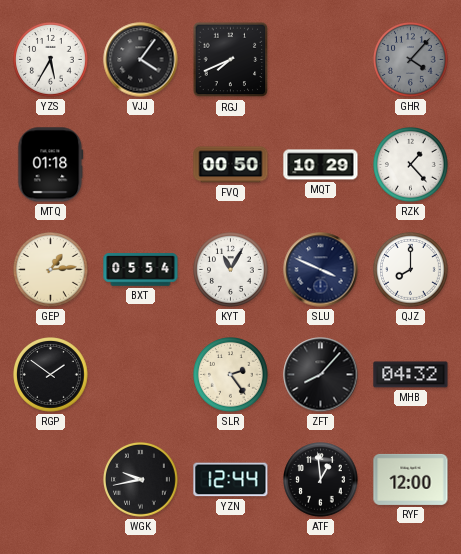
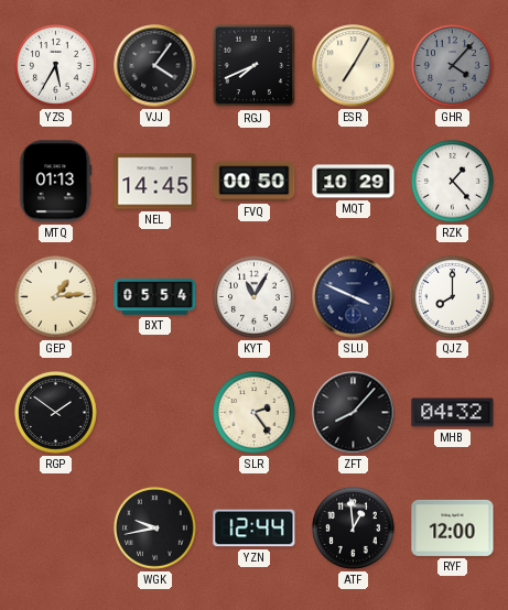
ESR: none -> 7:05
MTQ: 01:18 -> 01:13
NEL: none -> 14:45
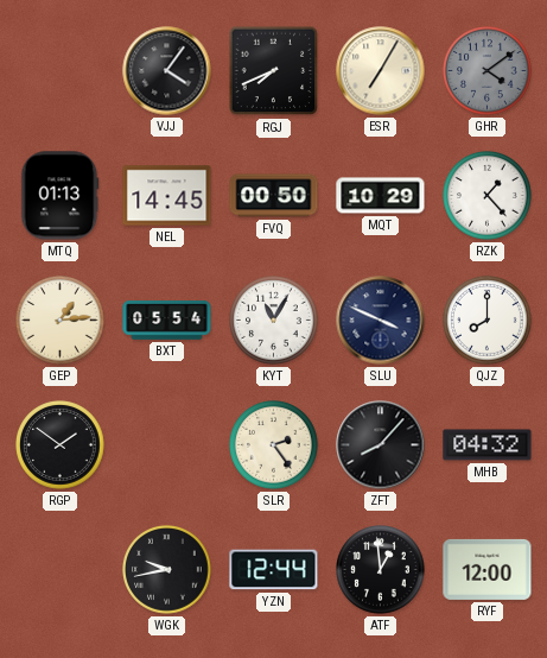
YZS: 5:35 -> none
GHR: 4:07 -> 4:09
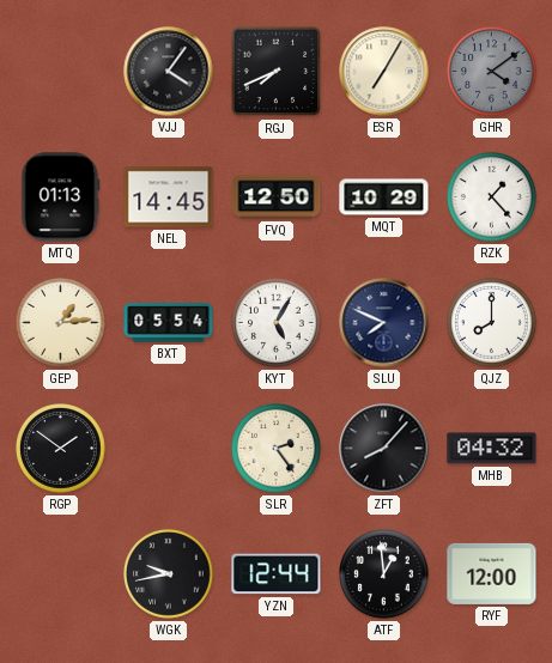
FVQ: 00:50 -> 12:50
KYT: 11:05 -> 5:05
SLU: 3:49 -> 7:49
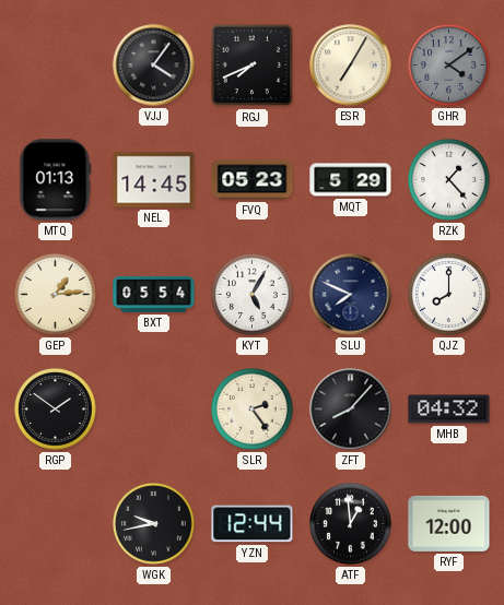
FVQ: 12:50 -> 05:23
MQT: 10:29 -> 5:29
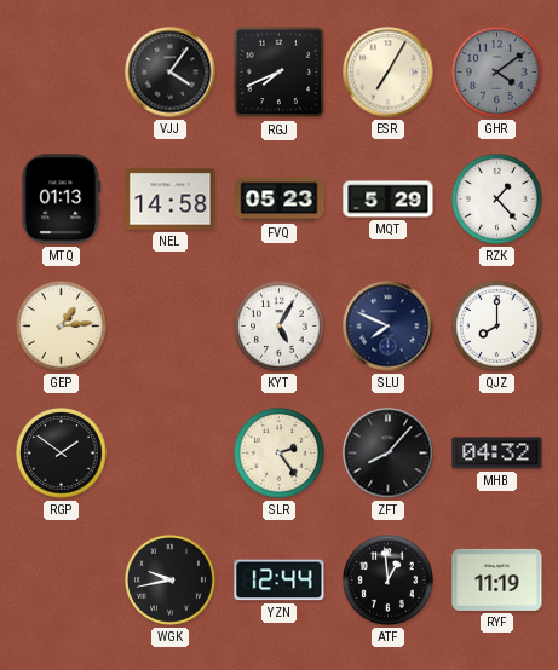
NEL: 14:45 -> 14:58
BXT: 05:54 -> none
RYF: 12:00 -> 11:19
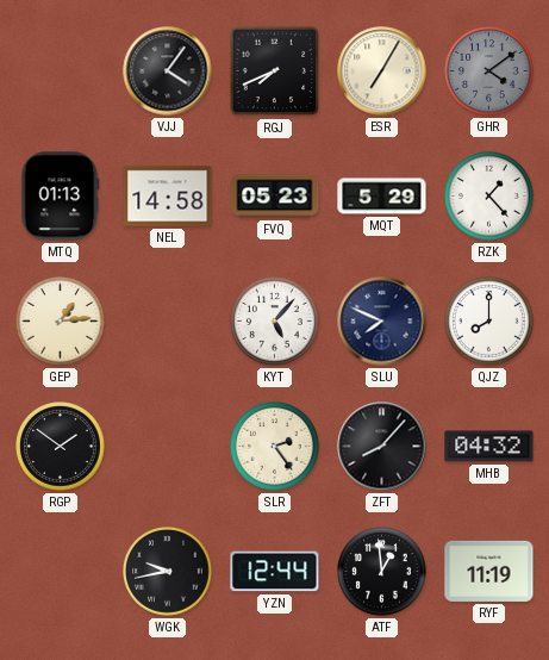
KYT: 5:05 -> 5:07
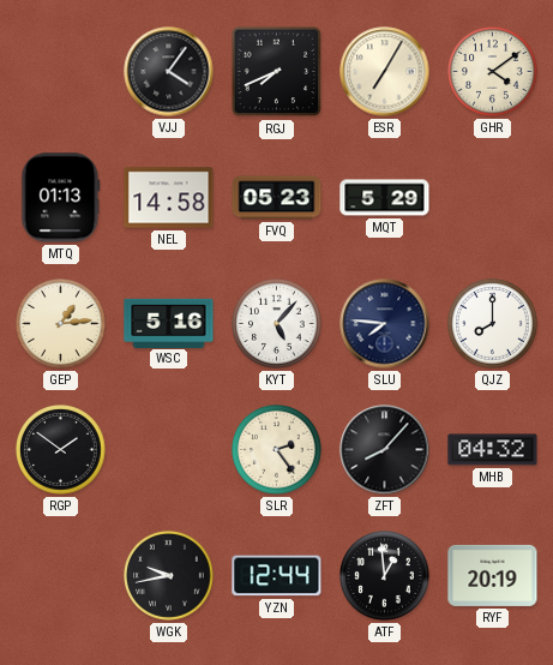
GHR dial: grey -> cream
RZK: 1:23 -> none
WSC: none -> 5:16
SLU: 7:49 -> 7:46
RYF: 11:19 -> 20:19
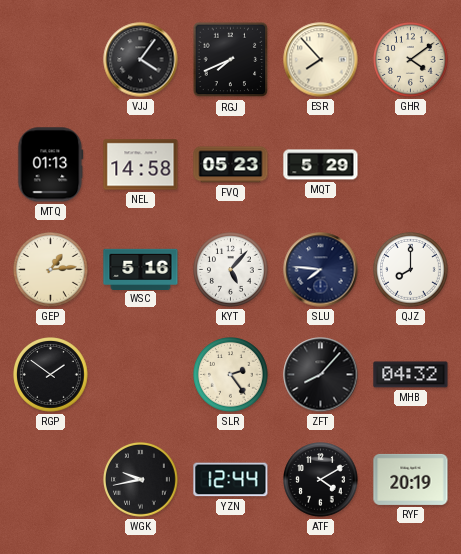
ESR: 7:05 -> 7:53
ATF: 12:59 -> 4:10
